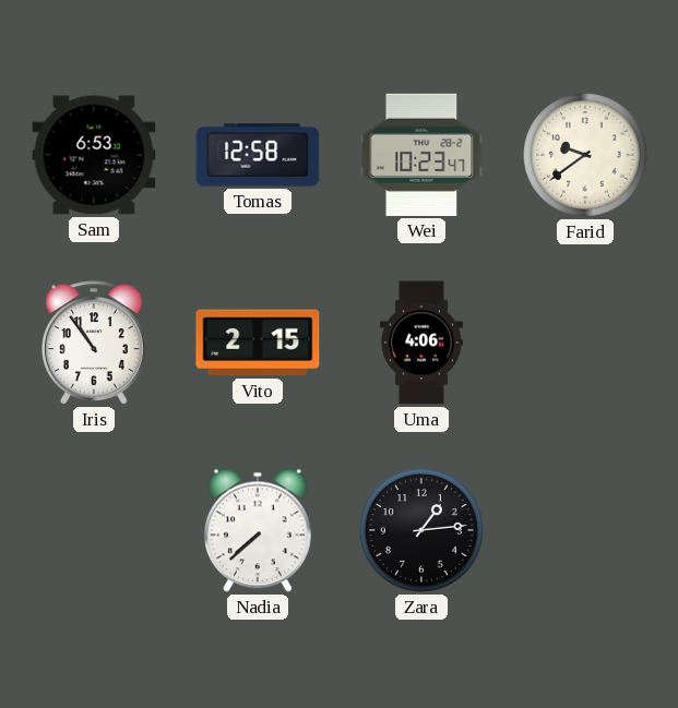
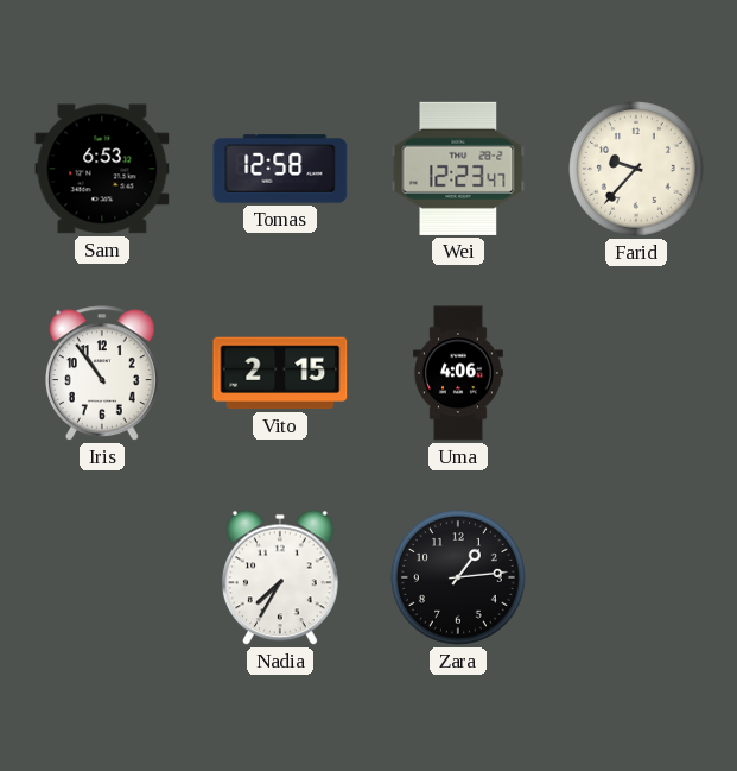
Wei: 10:23 -> 12:23
Farid: 9:39 -> 9:37
Nadia: 7:38 -> 7:35
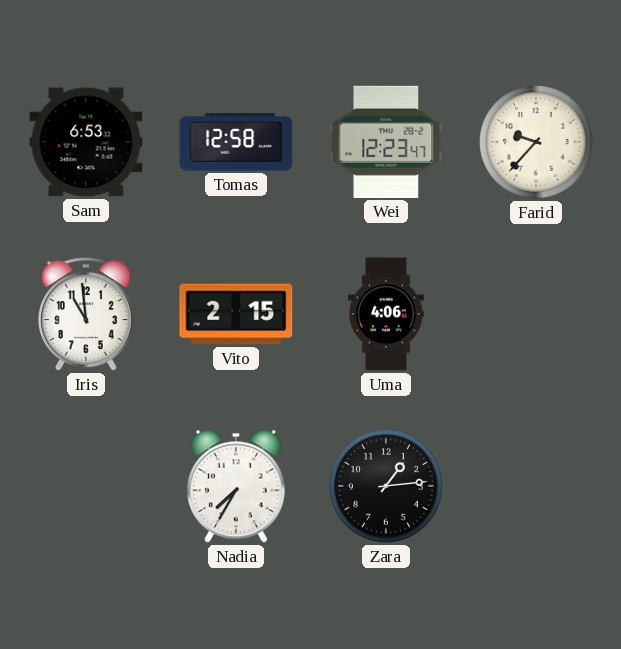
Iris: 10:54 -> 10:59
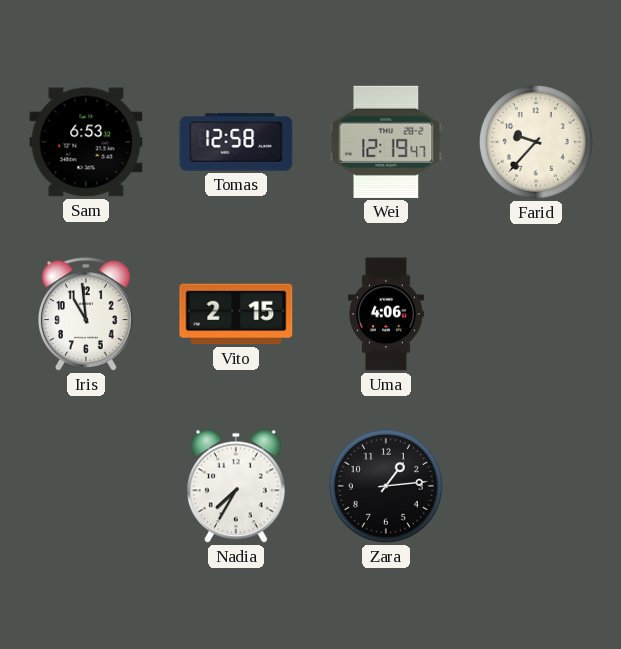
Wei: 12:23 -> 12:19
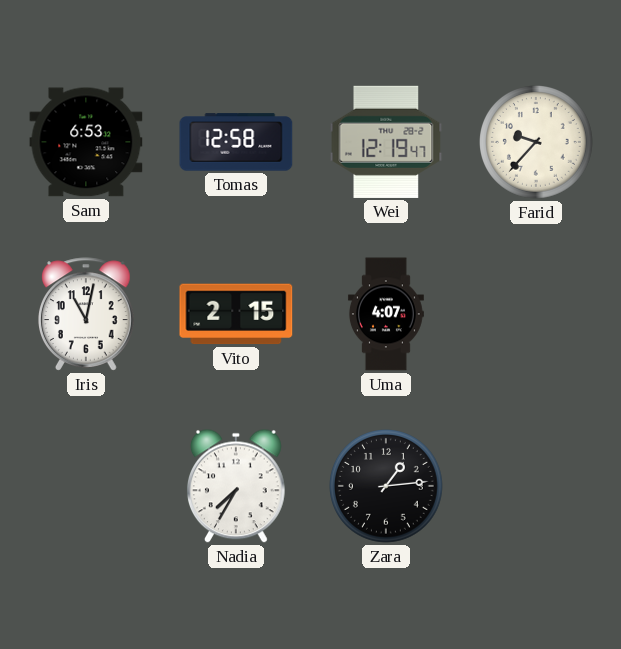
Iris: 10:59 -> 11:02
Uma: 4:06 -> 4:07
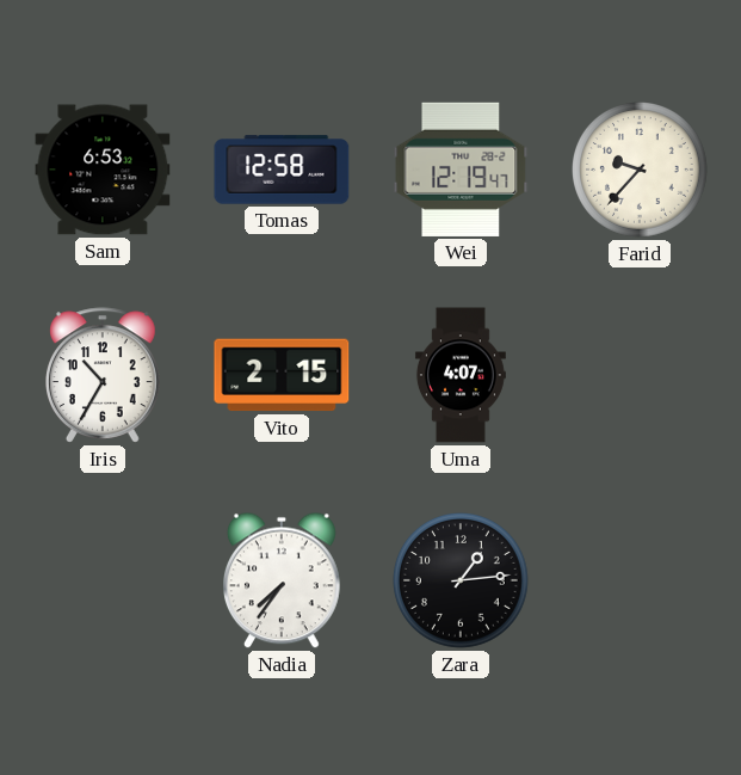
Iris: 11:02 -> 10:35
Nadia: 7:35 -> 7:36
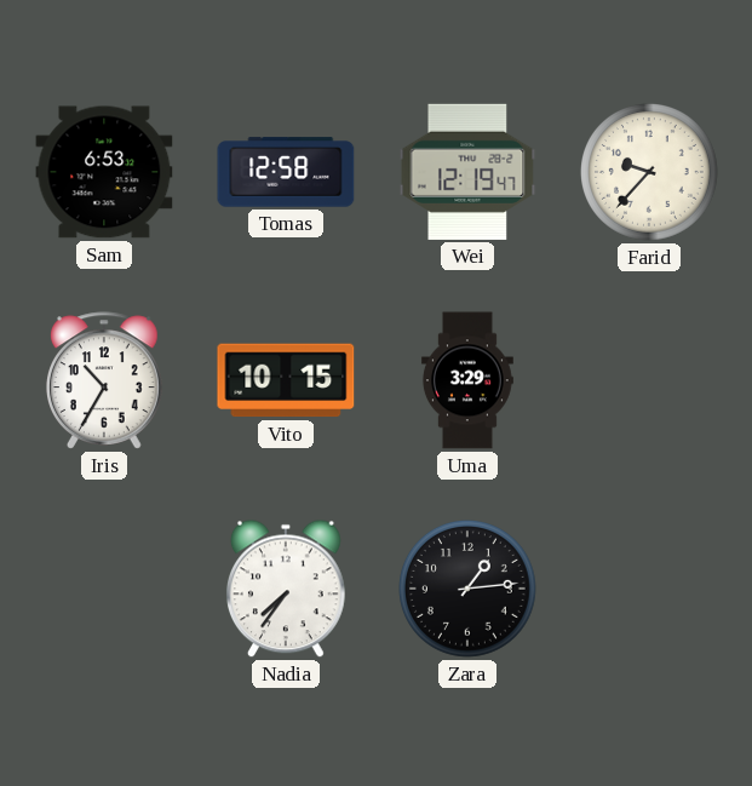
Vito: 2:15 -> 10:15
Uma: 4:07 -> 3:29
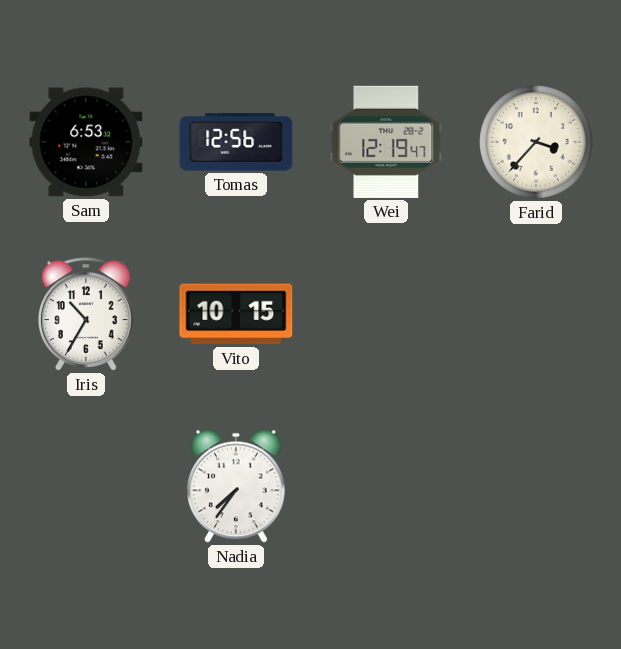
Tomas: 12:58 -> 12:56
Farid: 9:37 -> 3:37
Uma: 3:29 -> none
Zara: 1:14 -> none
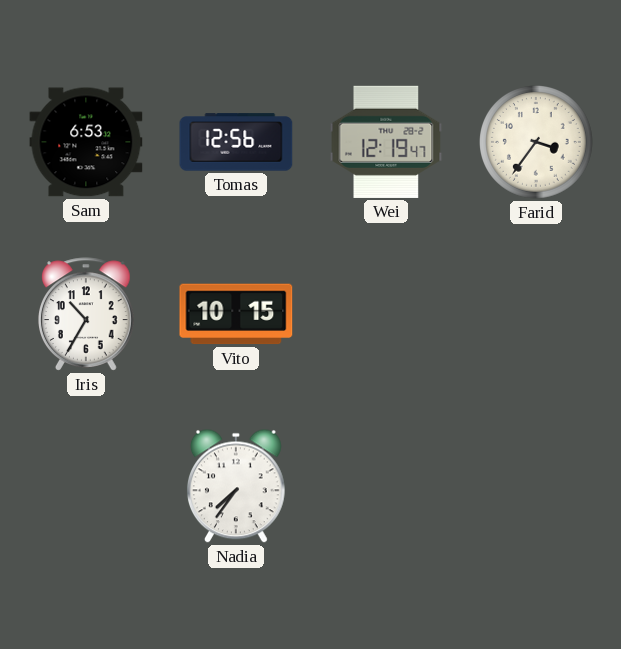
Farid: 3:37 -> 3:36
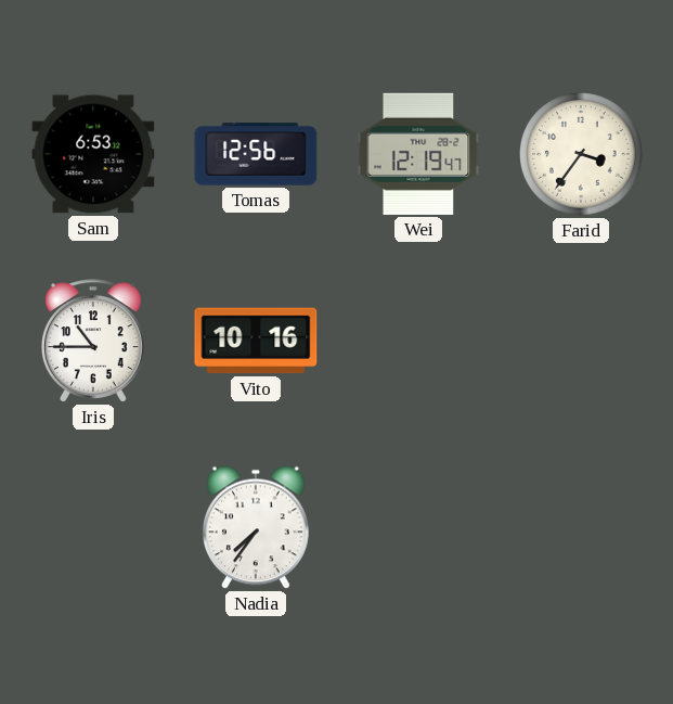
Iris: 10:35 -> 10:45
Vito: 10:15 -> 10:16
